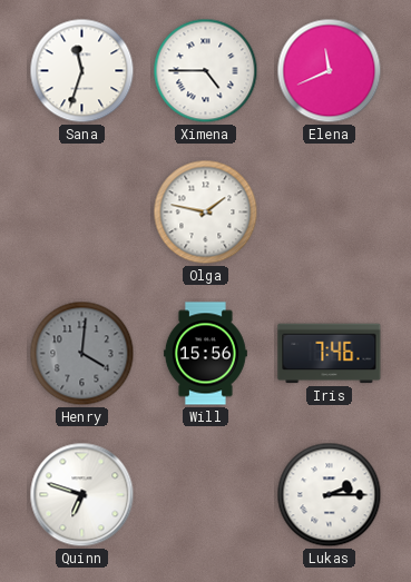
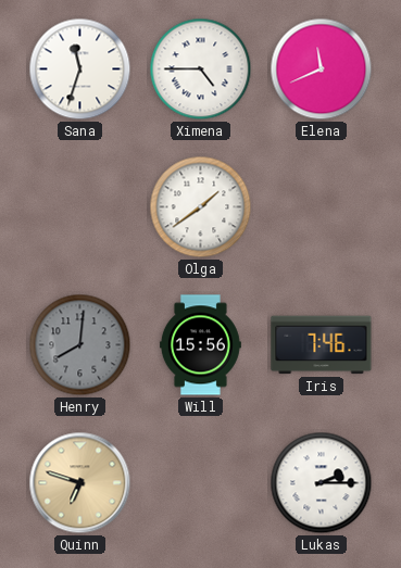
Olga: 1:47 -> 1:39
Henry: 4:01 -> 8:01
Quinn dial: white -> champagne
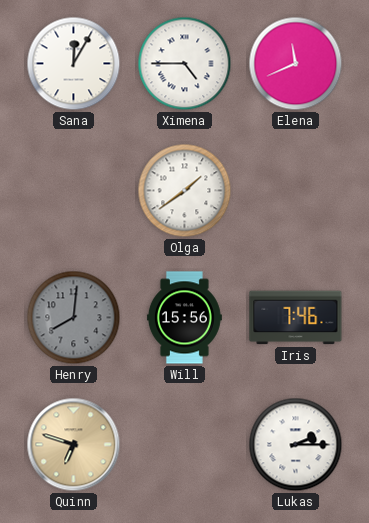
Sana: 11:33 -> 12:05
